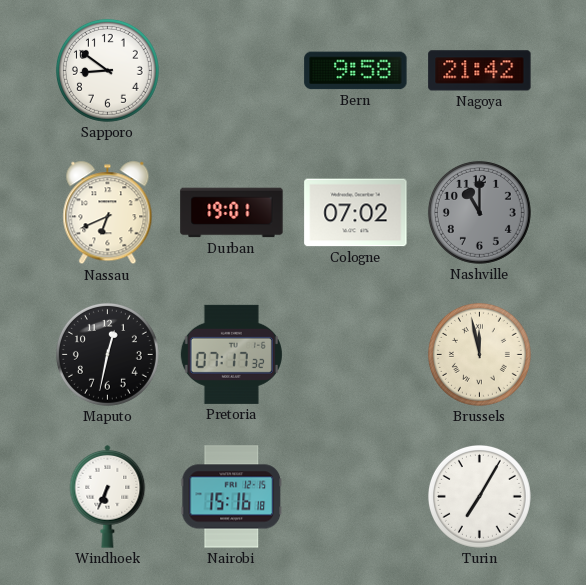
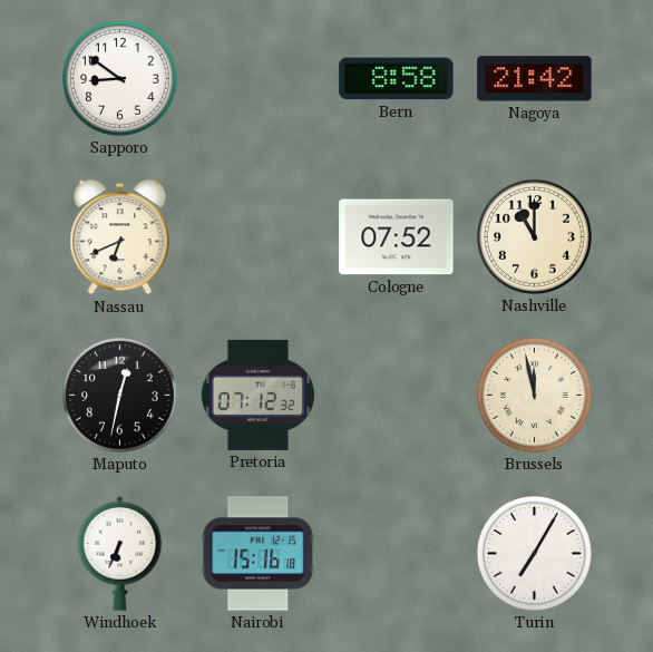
Bern: 9:58 -> 8:58
Durban: 19:01 -> none
Cologne: 07:02 -> 07:52
Nashville dial: grey -> cream
Pretoria: 07:17 -> 07:12
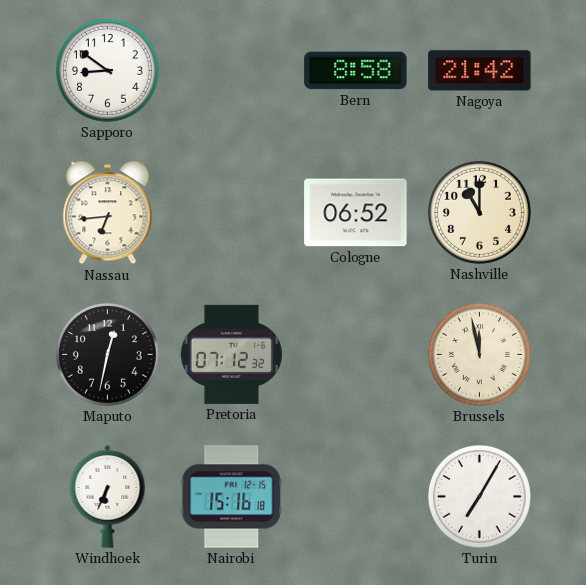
Nassau: 6:41 -> 6:44
Cologne: 07:52 -> 06:52
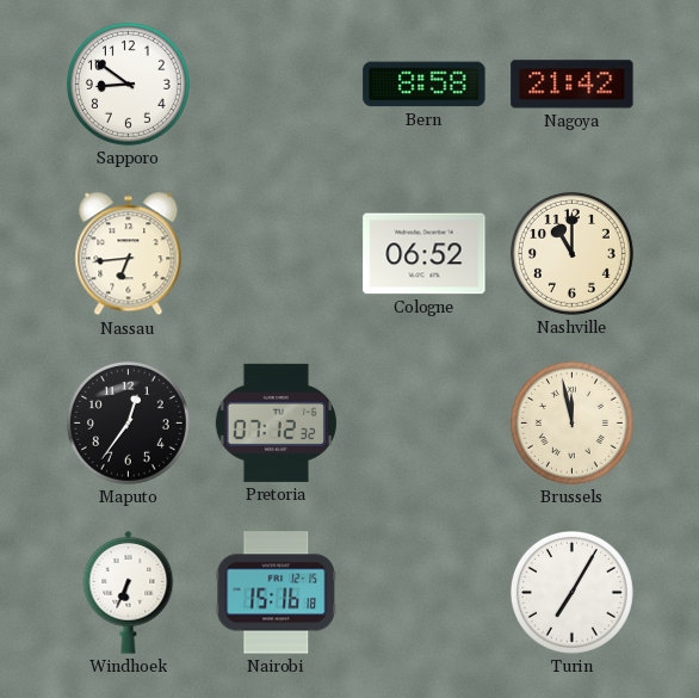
Maputo: 12:32 -> 12:36
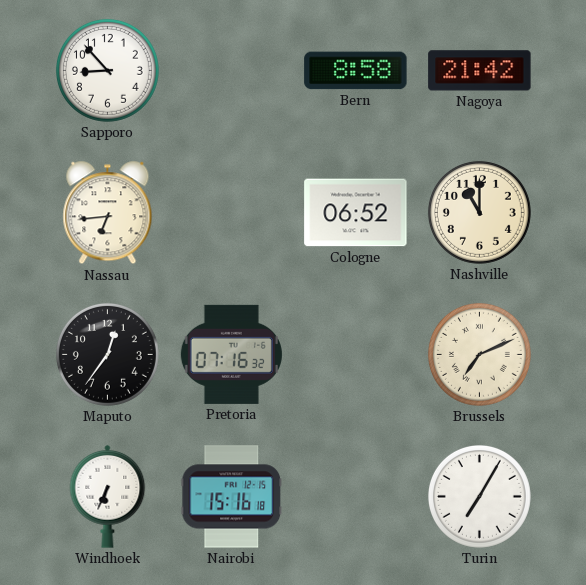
Sapporo: 8:51 -> 8:53
Pretoria: 07:12 -> 07:16
Brussels: 11:58 -> 7:11
